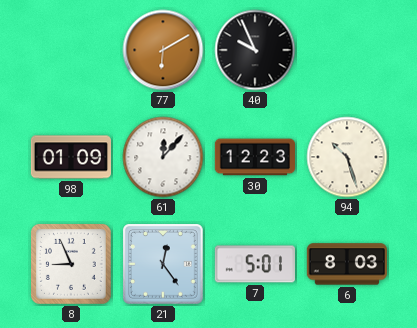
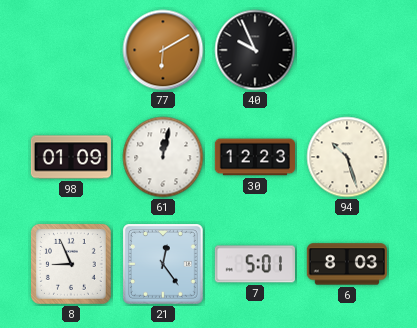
61: 12:07 -> 12:02
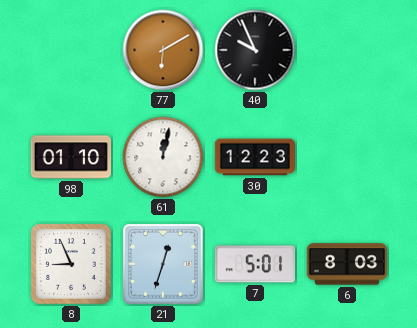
98: 01:09 -> 01:10
94: 10:27 -> none
21: 12:24 -> 12:33
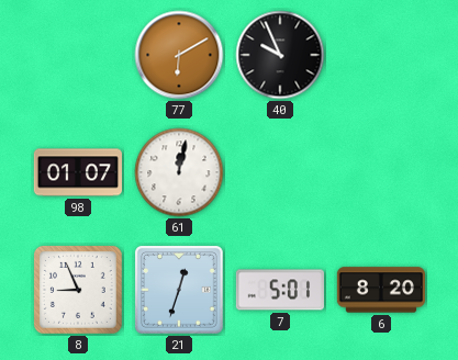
98: 01:10 -> 01:07
30: 12:23 -> none
6: 8:03 -> 8:20
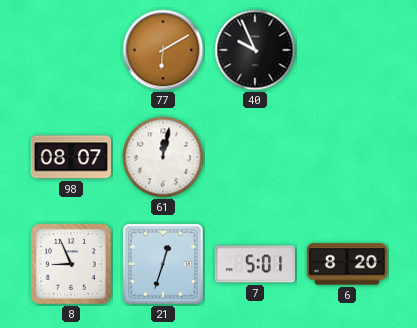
98: 01:07 -> 08:07
